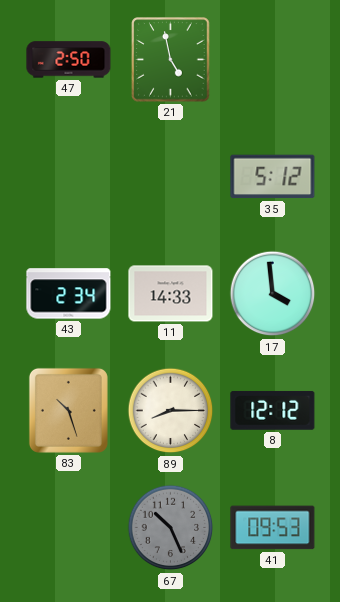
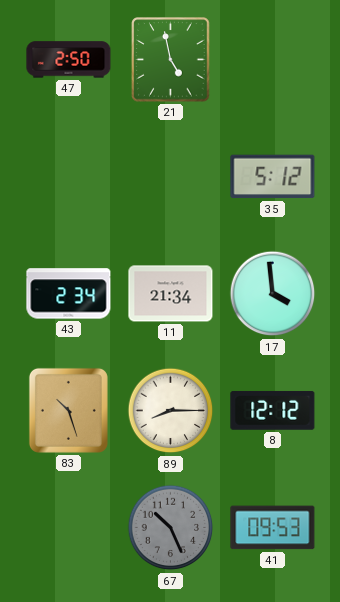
11: 14:33 -> 21:34
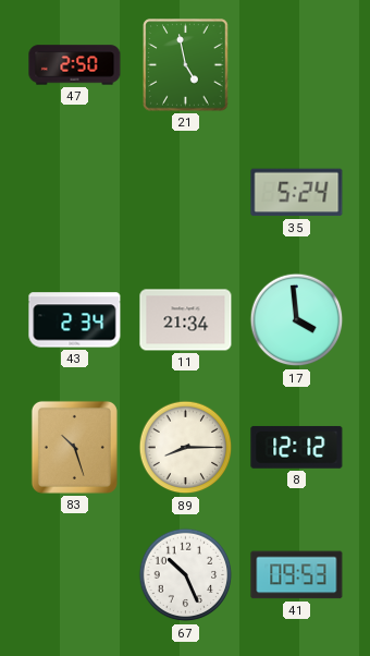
35: 5:12 -> 5:24
67 dial: grey -> white
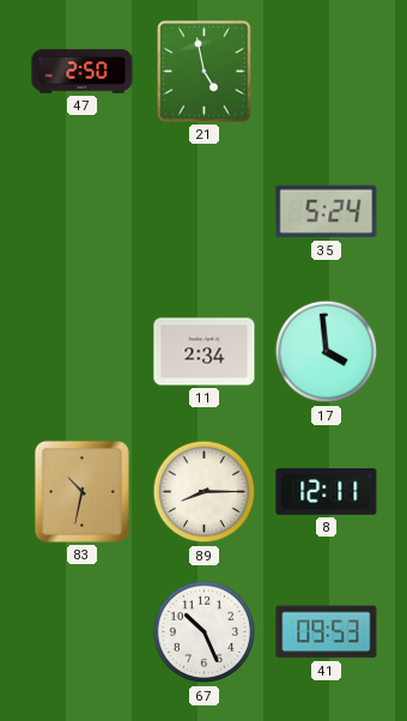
43: 2:34 -> none
11: 21:34 -> 2:34
83: 10:27 -> 10:32
8: 12:12 -> 12:11
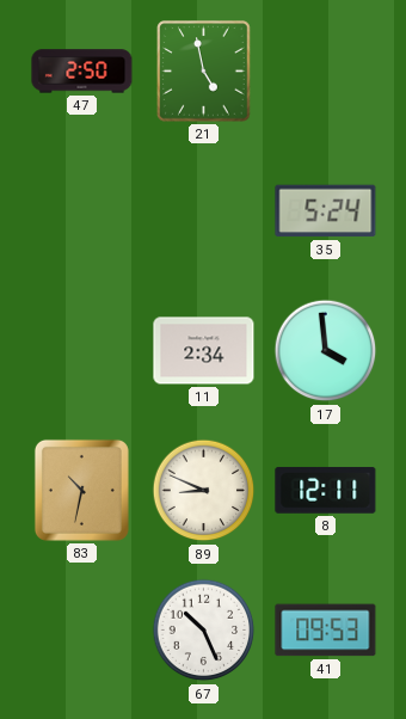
89: 8:15 -> 8:49
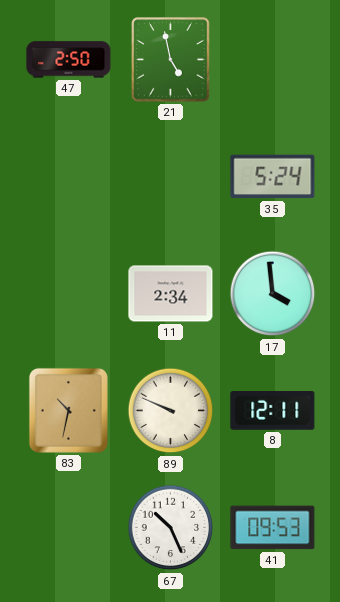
89: 8:49 -> 9:49
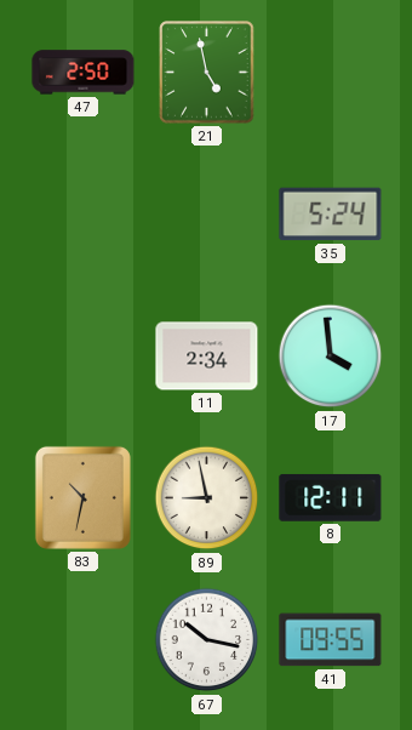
89: 9:49 -> 8:58
67: 10:26 -> 10:17
41: 09:53 -> 09:55
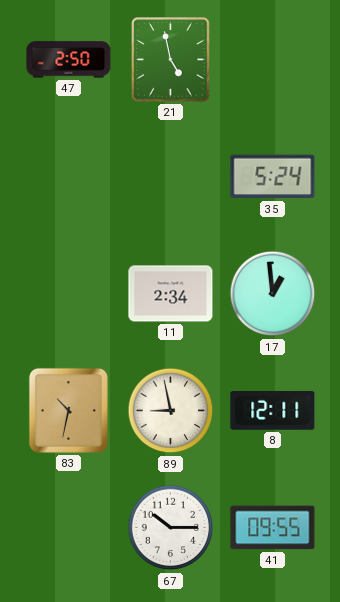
17: 3:59 -> 12:59
67: 10:17 -> 10:15
